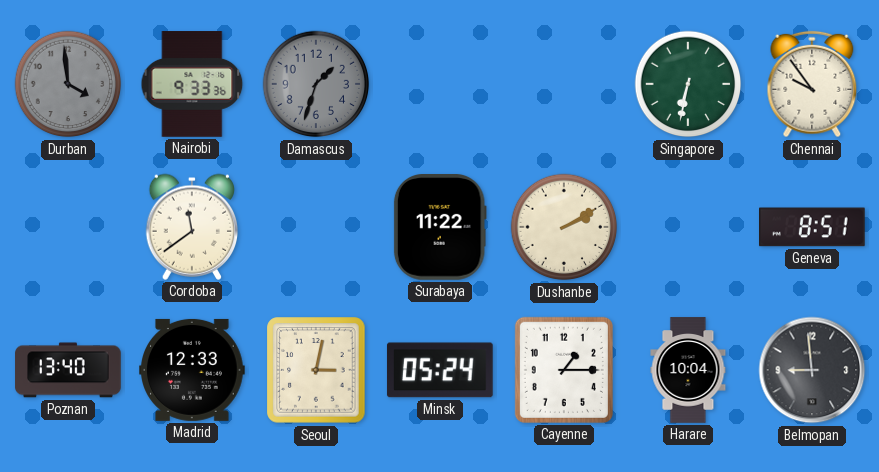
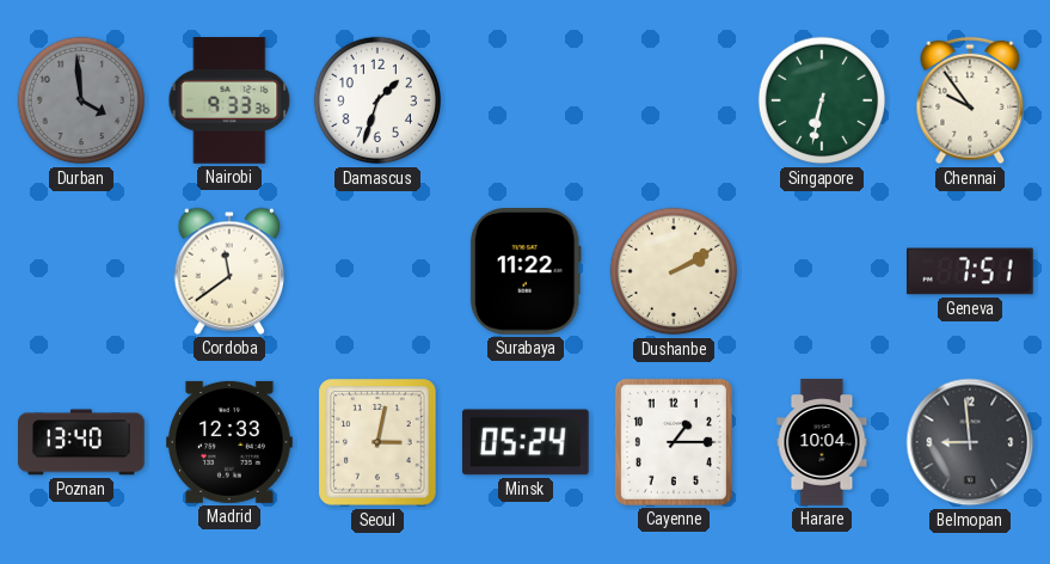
Damascus dial: grey -> white
Geneva: 8:51 -> 7:51
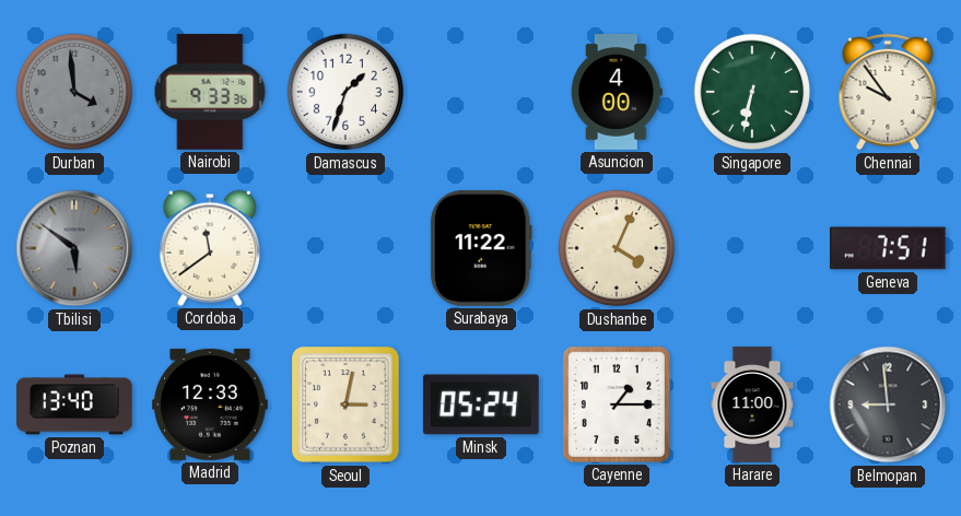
Asuncion: none -> 4:00
Tbilisi: none -> 5:51
Dushanbe: 2:10 -> 4:04
Harare: 10:04 -> 11:00
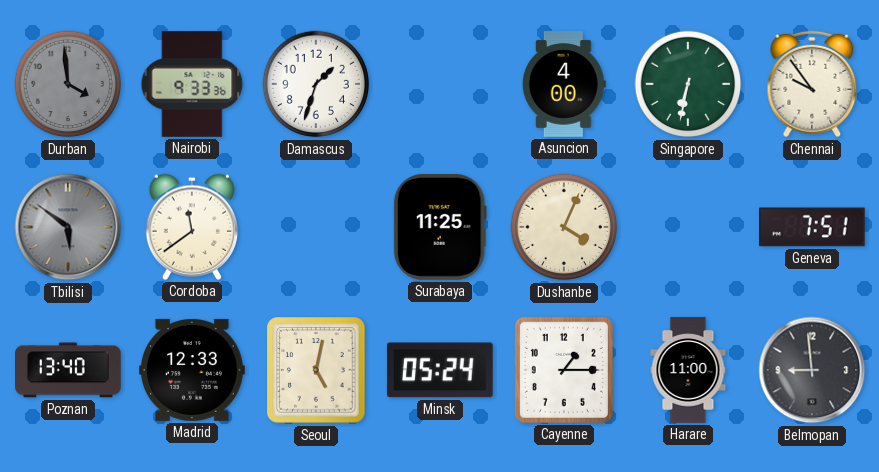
Surabaya: 11:22 -> 11:25
Seoul: 3:02 -> 5:02
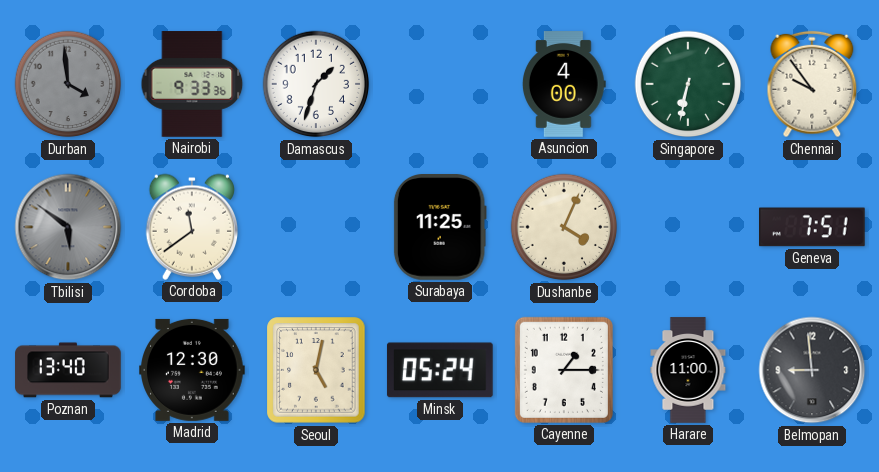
Madrid: 12:33 -> 12:30
